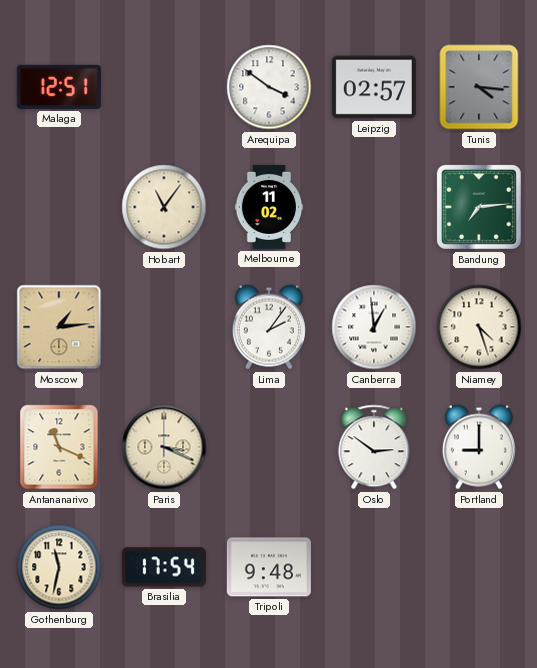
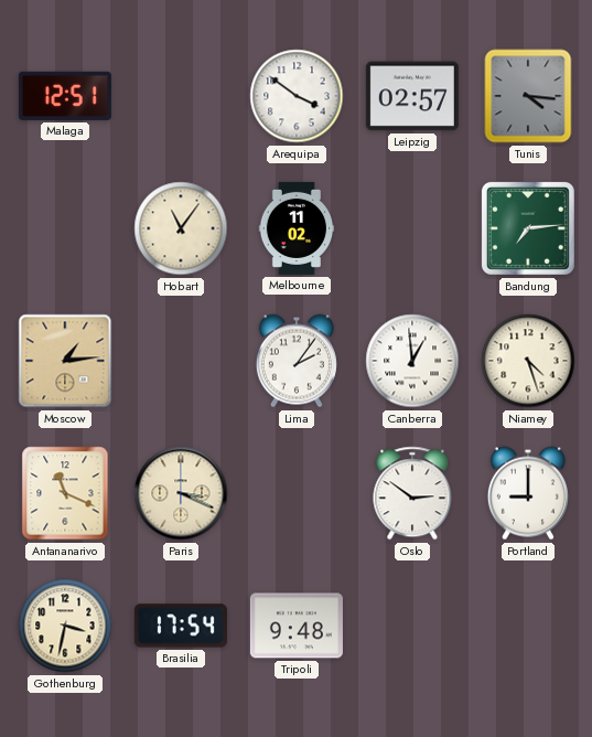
Gothenburg: 11:32 -> 3:32
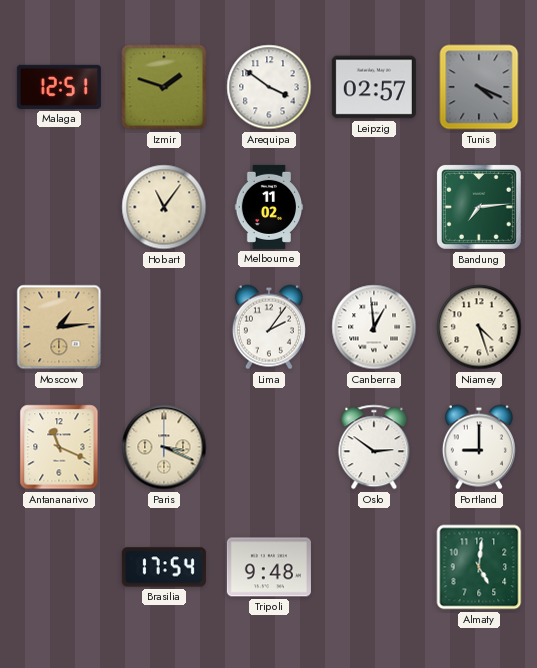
Izmir: none -> 1:48
Tunis: 4:16 -> 4:19
Gothenburg: 3:32 -> none
Almaty: none -> 5:01
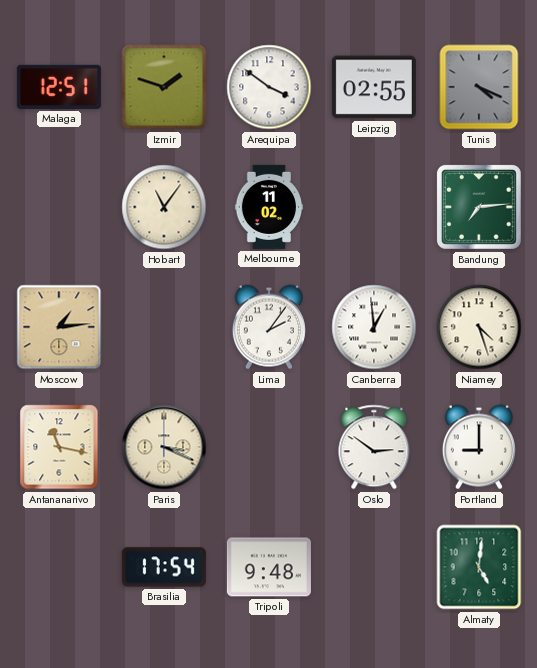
Leipzig: 02:57 -> 02:55
Antananarivo: 11:19 -> 11:17
